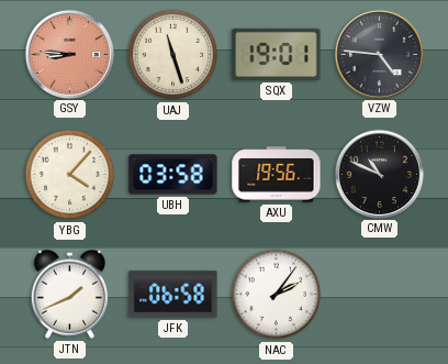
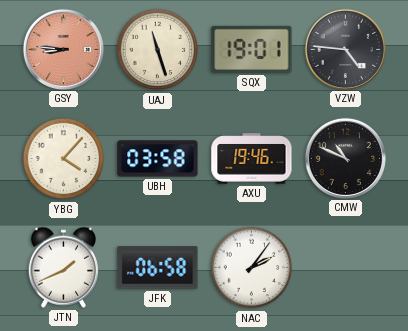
AXU: 19:56 -> 19:46
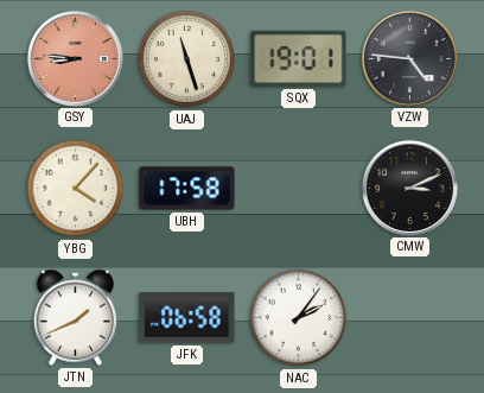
UBH: 03:58 -> 17:58
AXU: 19:46 -> none
CMW: 10:49 -> 3:11
